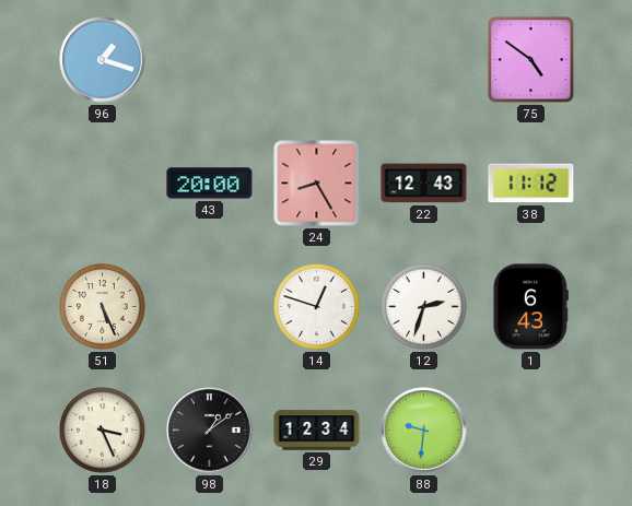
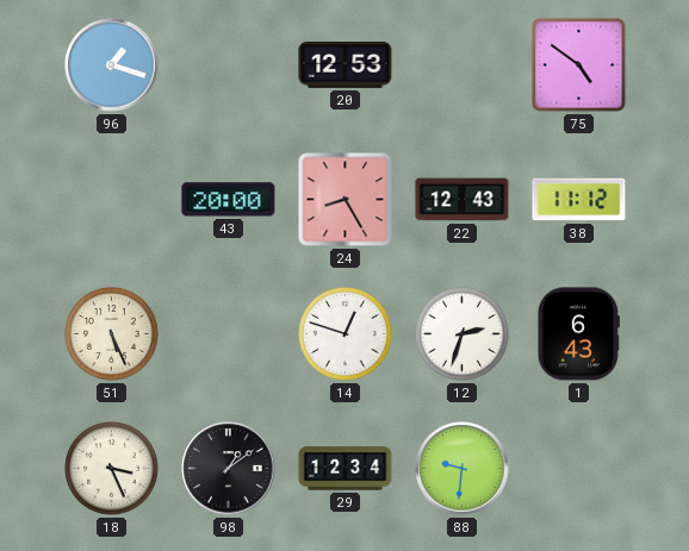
20: none -> 12:53
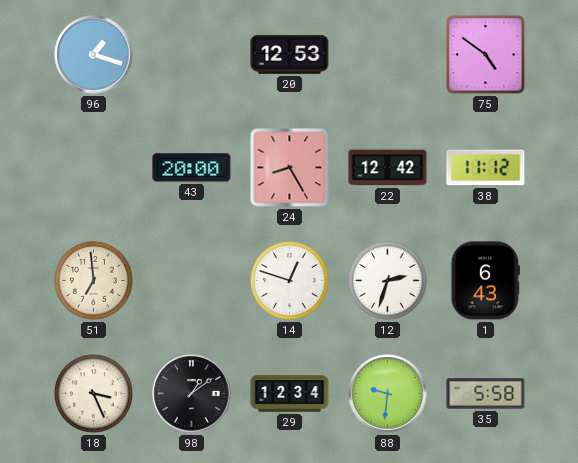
22: 12:43 -> 12:42
51: 5:26 -> 6:59
35: none -> 5:58
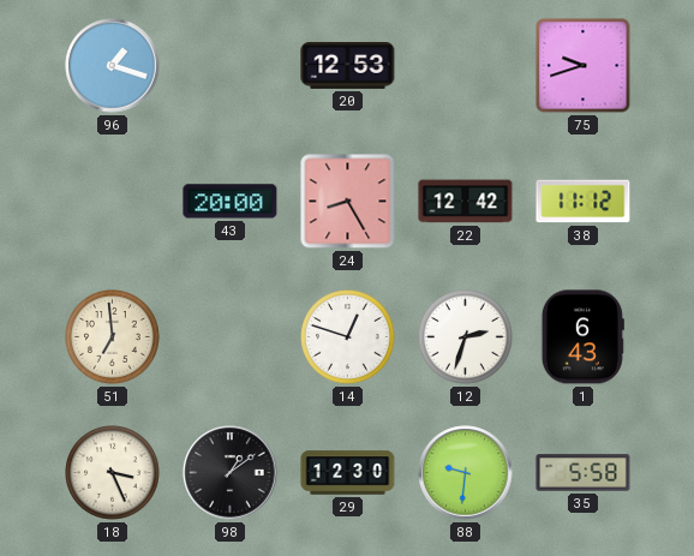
75: 4:51 -> 9:42
29: 12:34 -> 12:30
